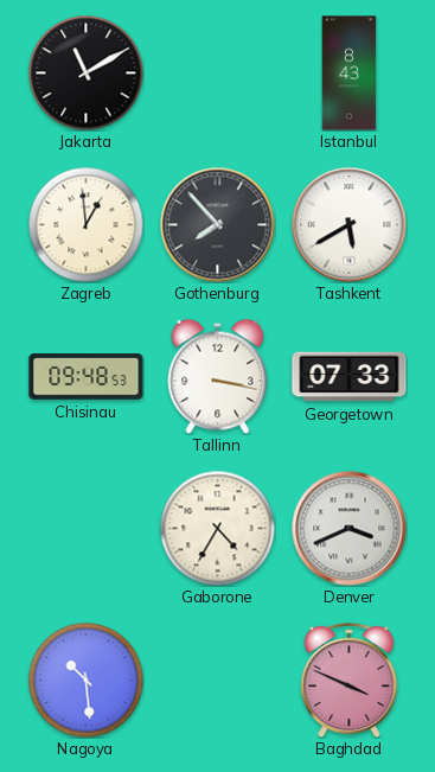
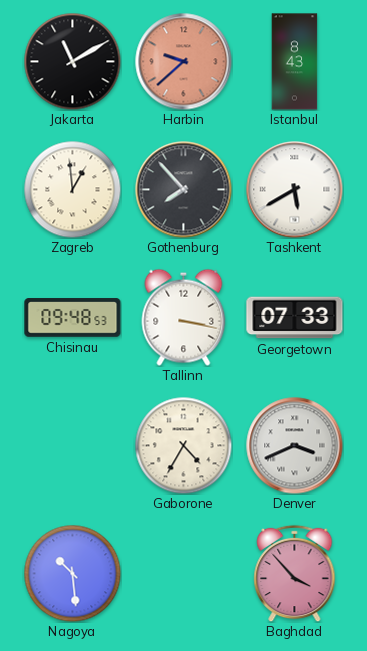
Harbin: none -> 9:38
Baghdad: 3:49 -> 3:53
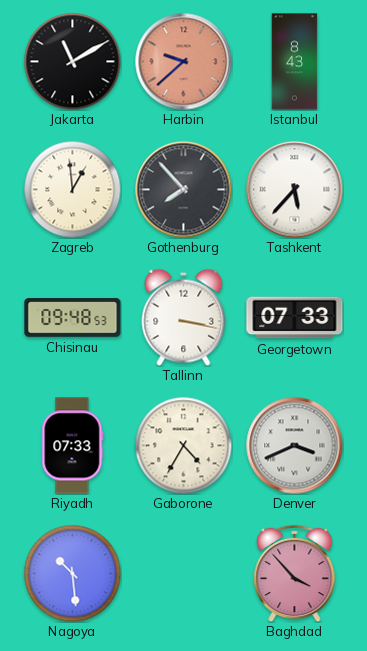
Tashkent: 5:40 -> 5:37
Riyadh: none -> 07:33
